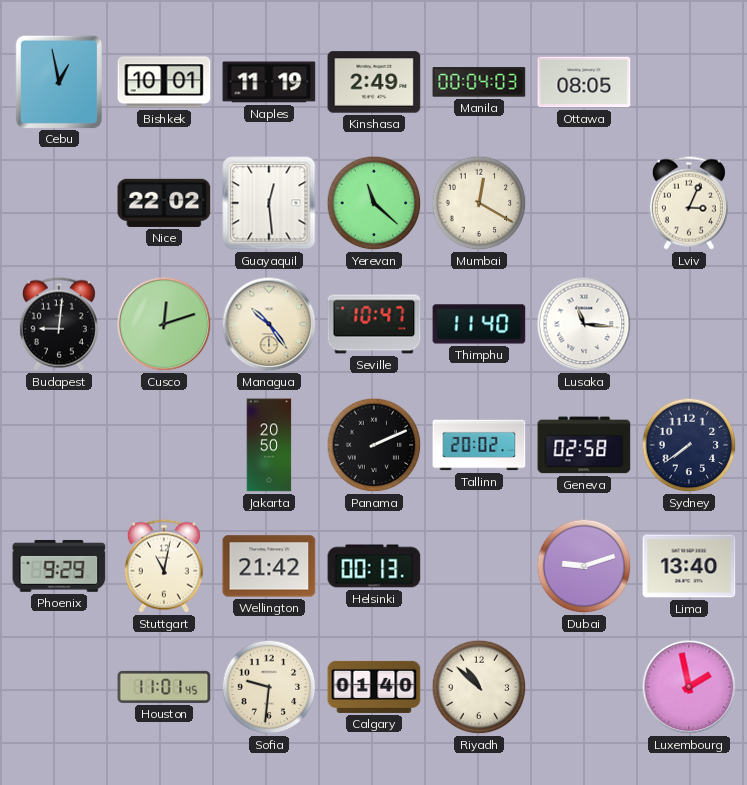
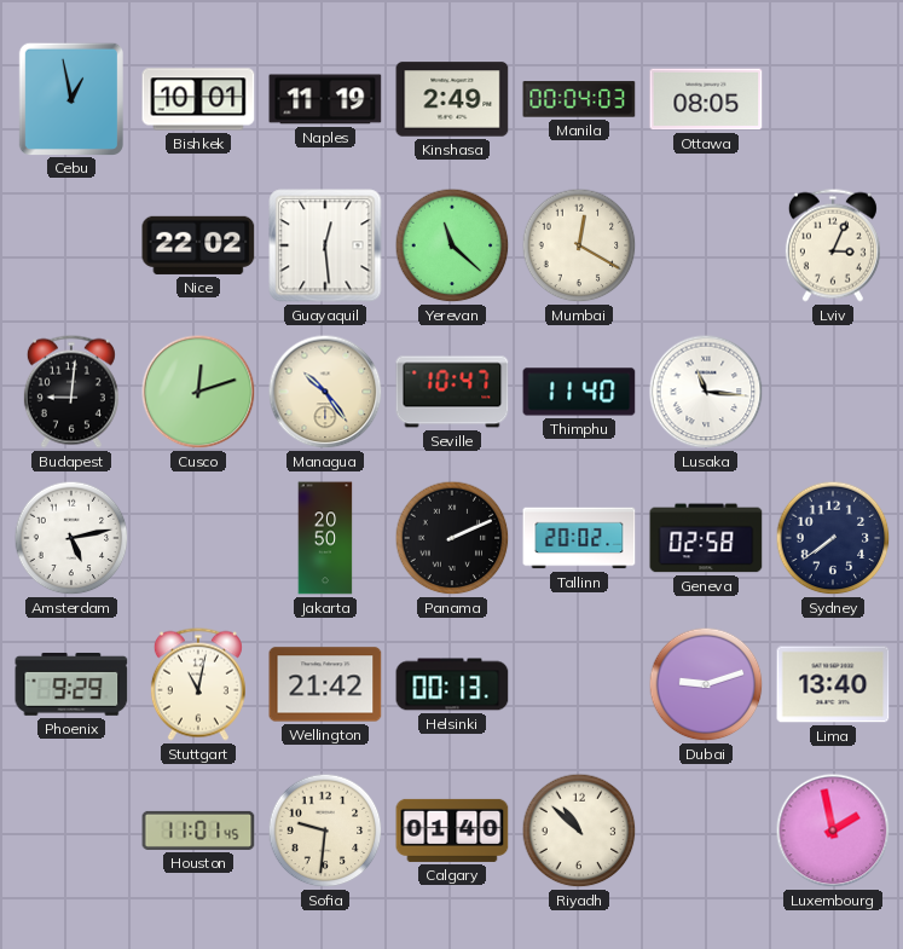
Amsterdam: none -> 5:13
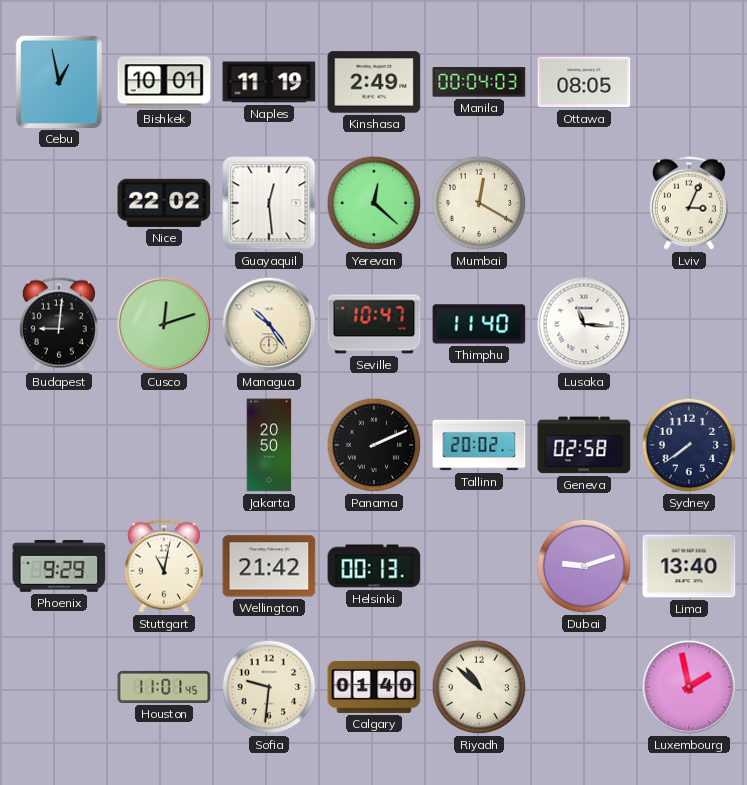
Yerevan: 11:22 -> 12:22
Amsterdam: 5:13 -> none
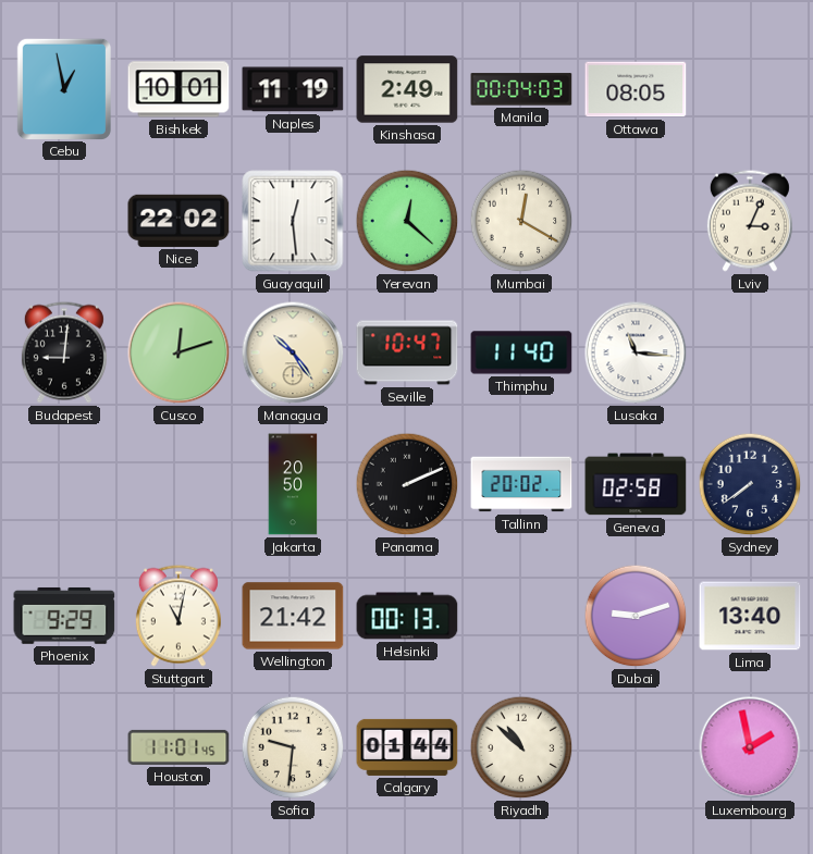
Calgary: 01:40 -> 01:44
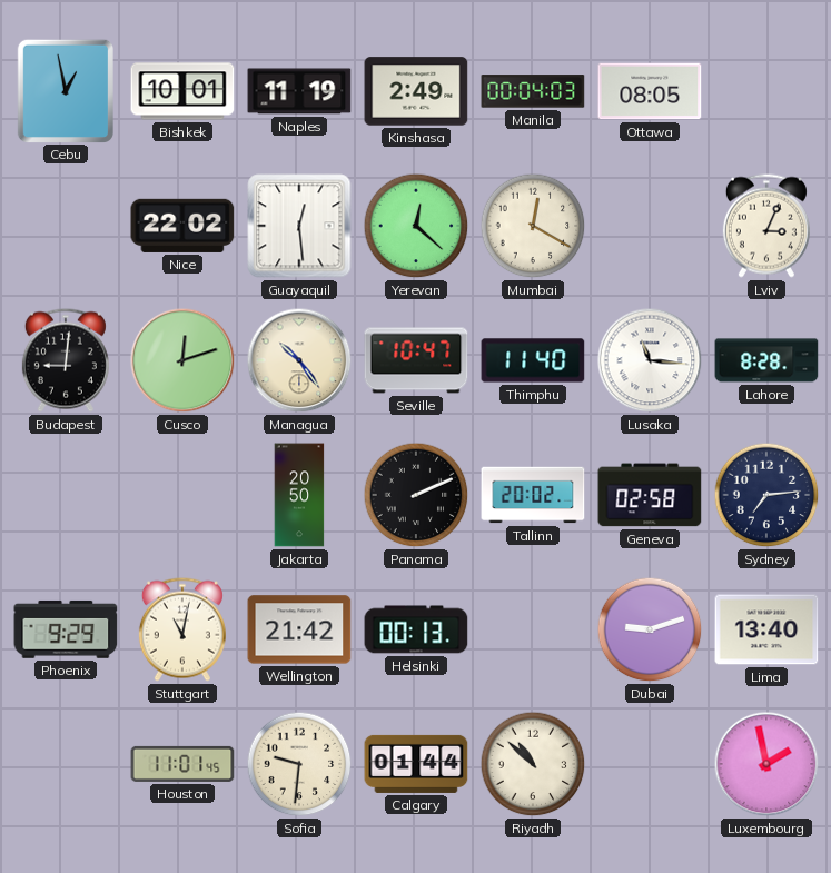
Lahore: none -> 8:28
Sydney: 7:39 -> 7:14
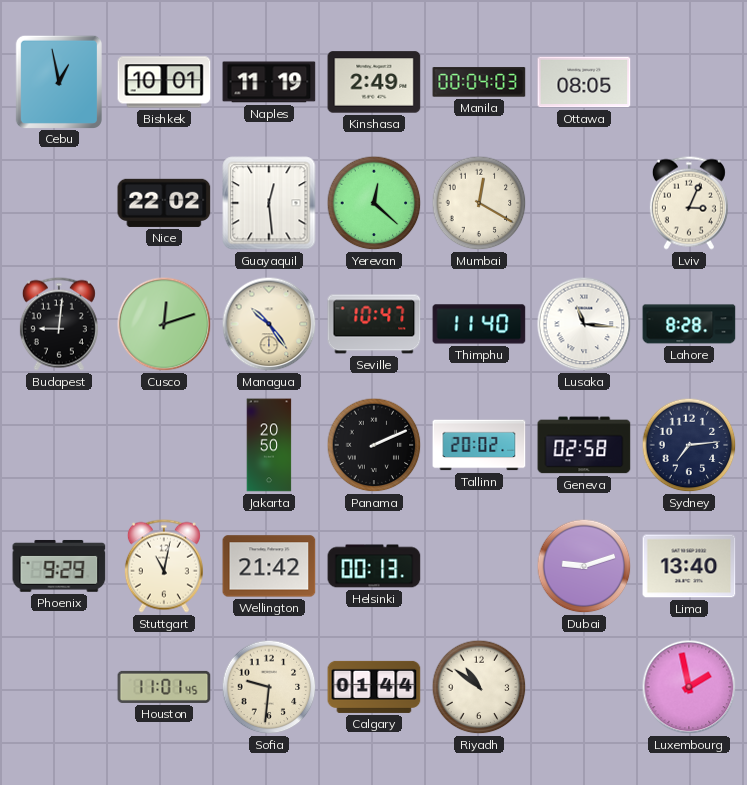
Riyadh: 10:52 -> 10:51
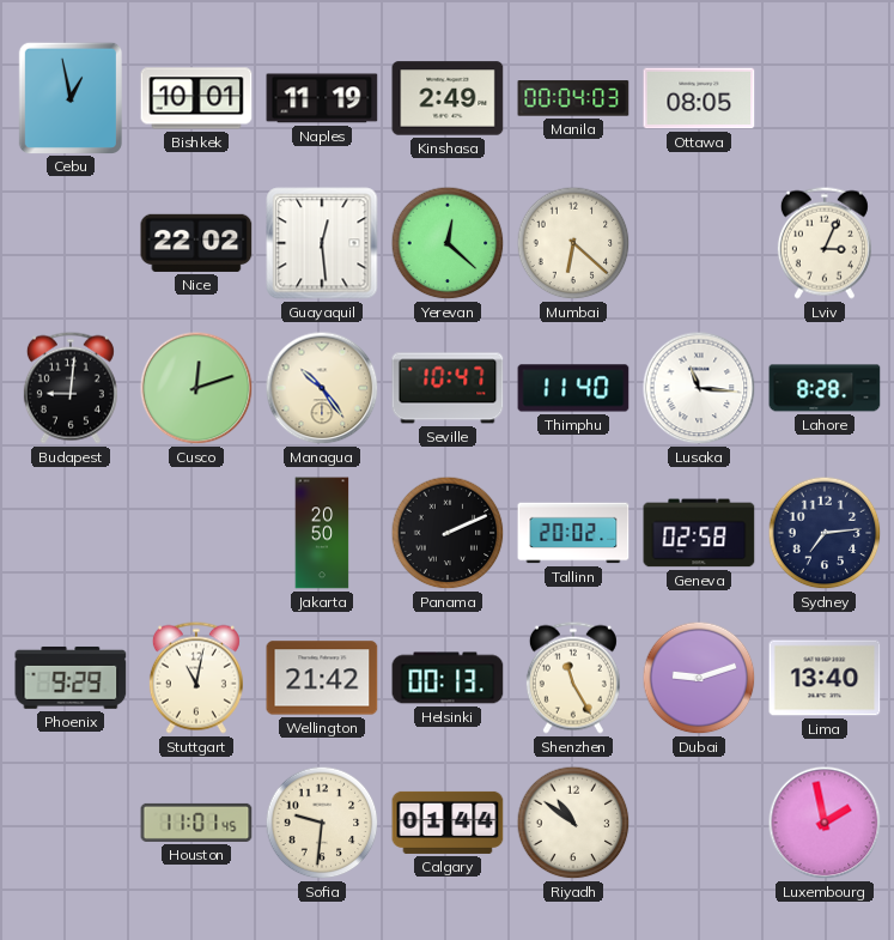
Mumbai: 12:20 -> 6:22
Shenzhen: none -> 11:25
